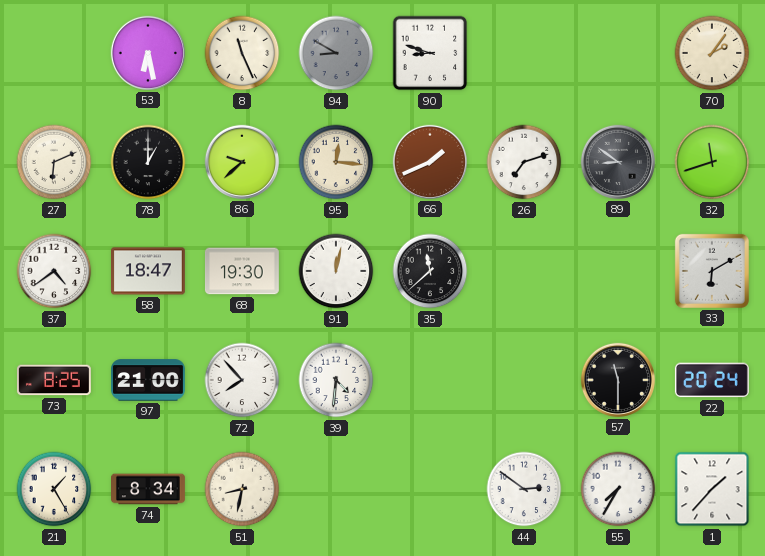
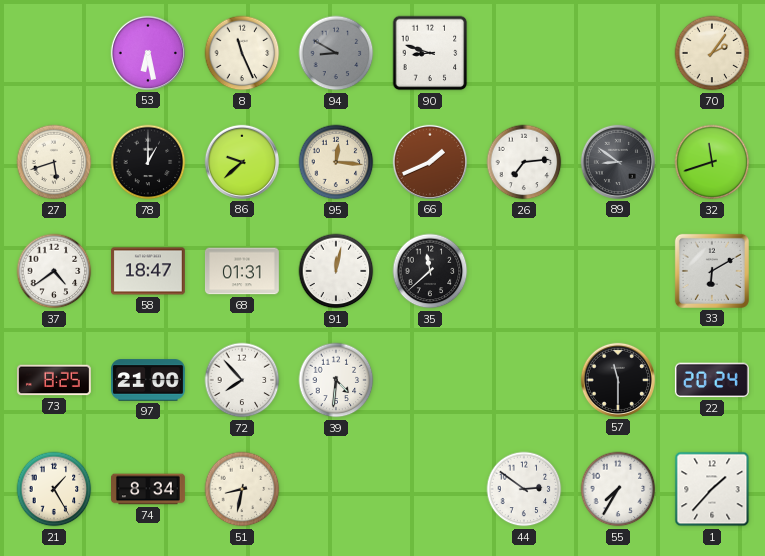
27: 6:11 -> 5:42
26: 7:12 -> 7:14
68: 19:30 -> 01:31
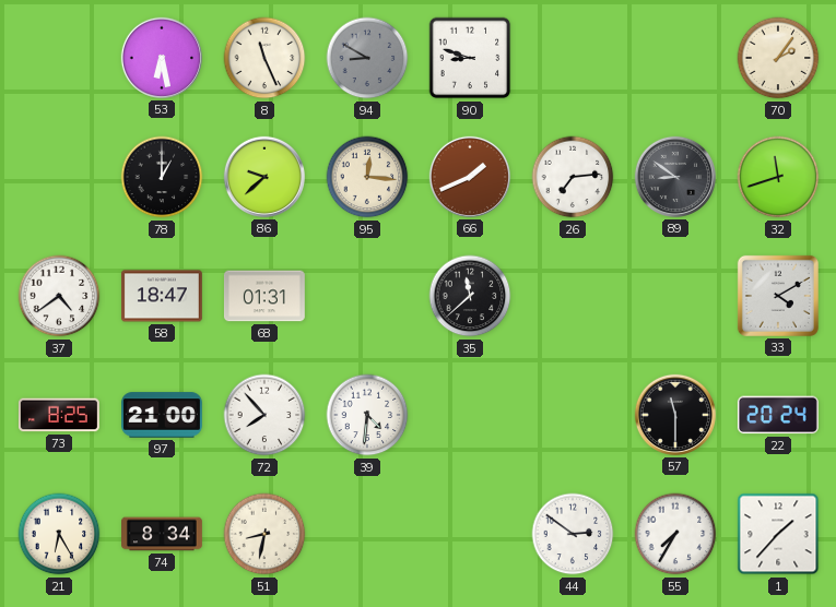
27: 5:42 -> none
91: 12:02 -> none
33: 6:10 -> 4:10
21: 1:25 -> 6:25
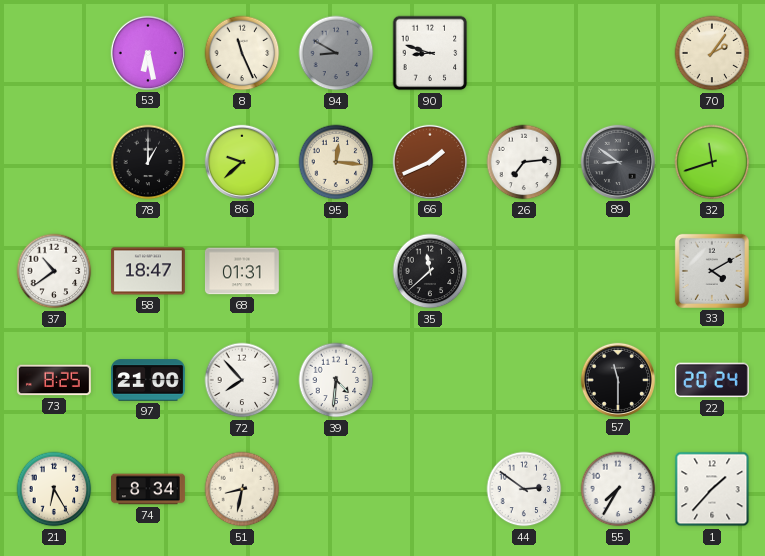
37: 4:39 -> 10:39
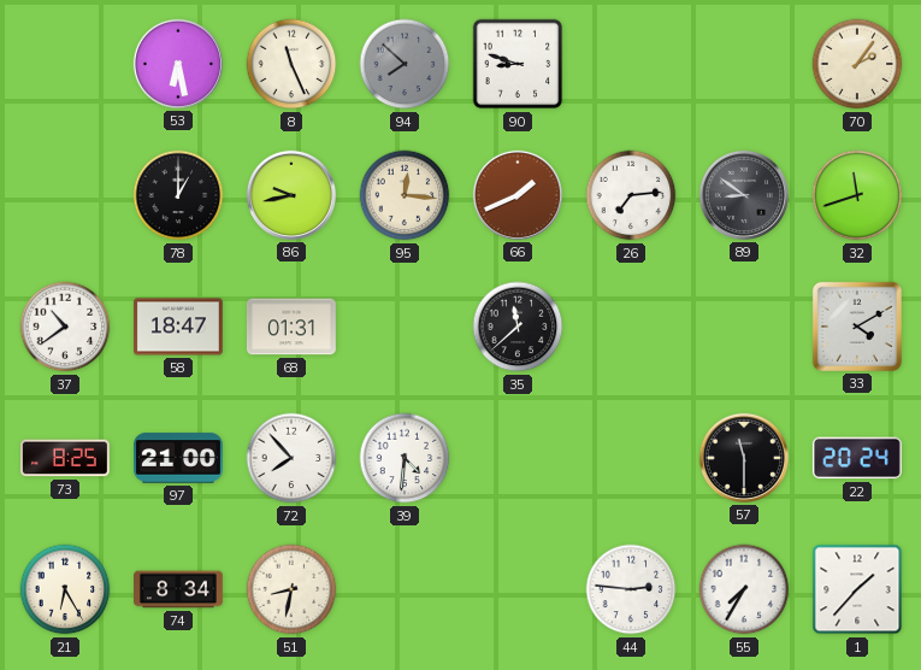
94: 8:50 -> 7:52
86: 9:38 -> 9:43
44: 2:51 -> 2:46
